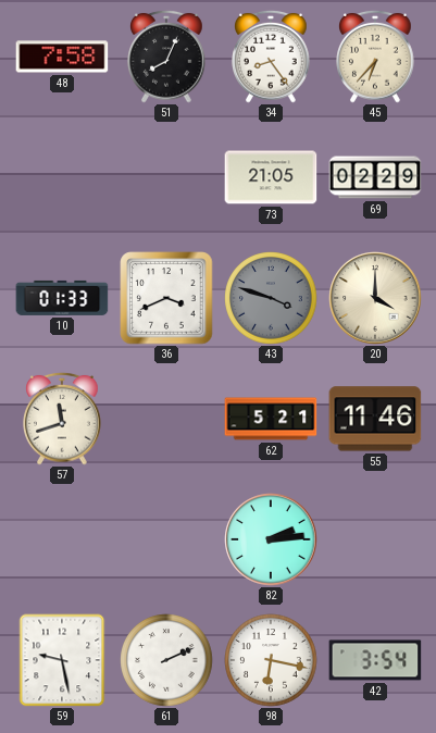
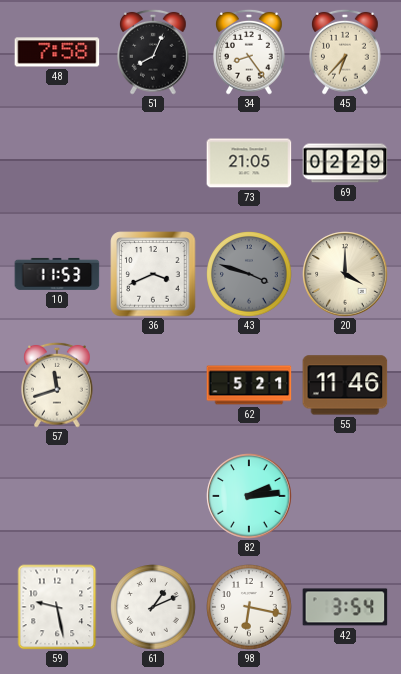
10: 01:33 -> 11:53
61: 2:11 -> 1:11
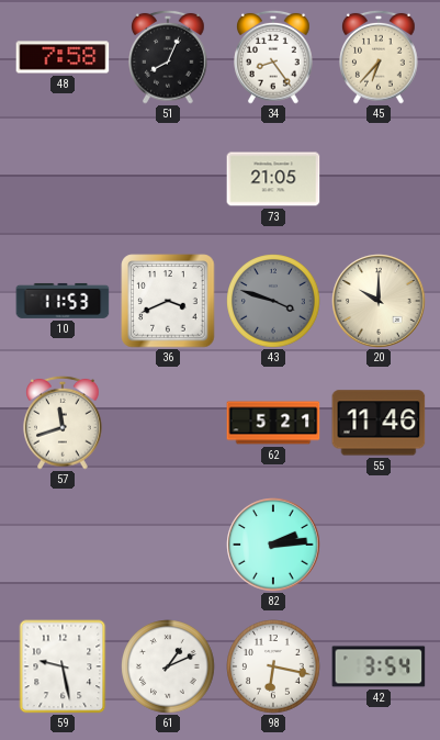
69: 02:29 -> none
20: 4:00 -> 10:00
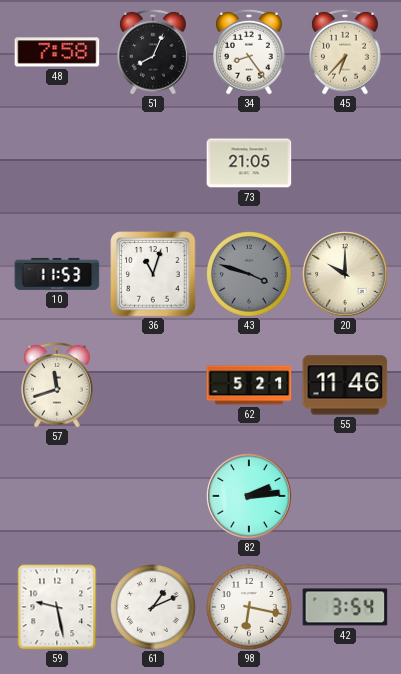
36: 3:41 -> 11:03
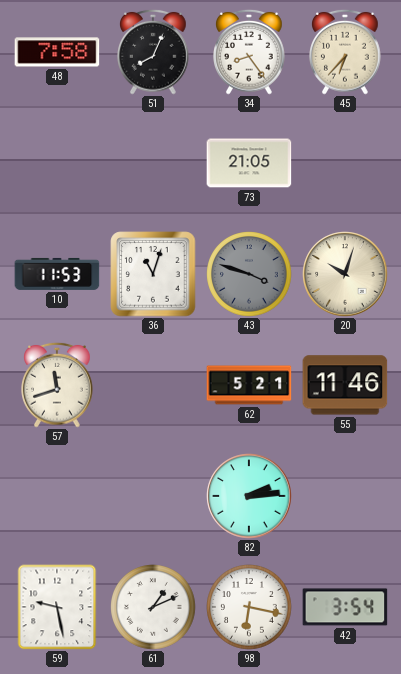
20: 10:00 -> 10:03
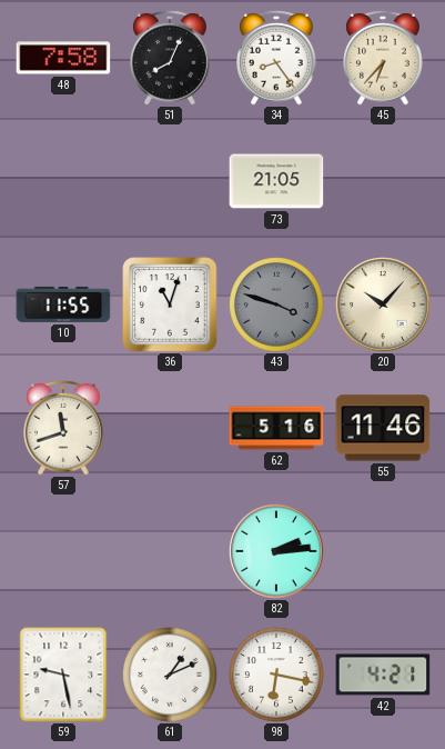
10: 11:53 -> 11:55
20: 10:03 -> 10:07
62: 5:21 -> 5:16
42: 3:54 -> 4:21
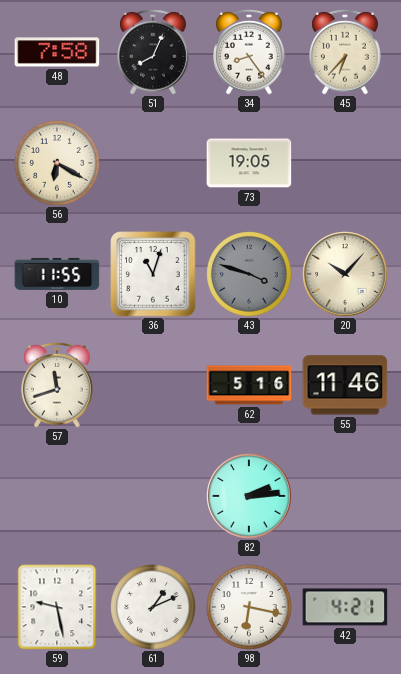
56: none -> 6:20
73: 21:05 -> 19:05
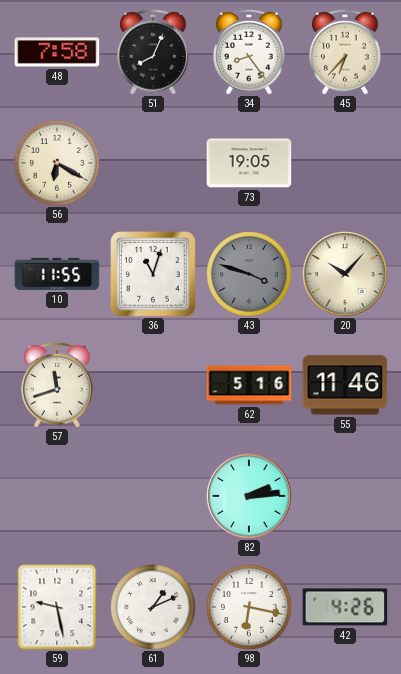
42: 4:21 -> 4:26
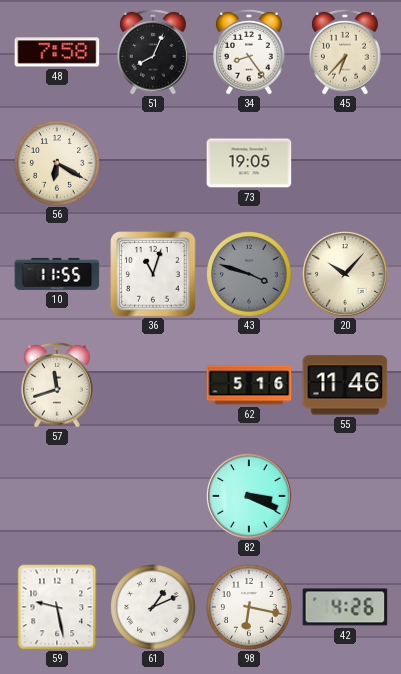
82: 2:14 -> 3:19
